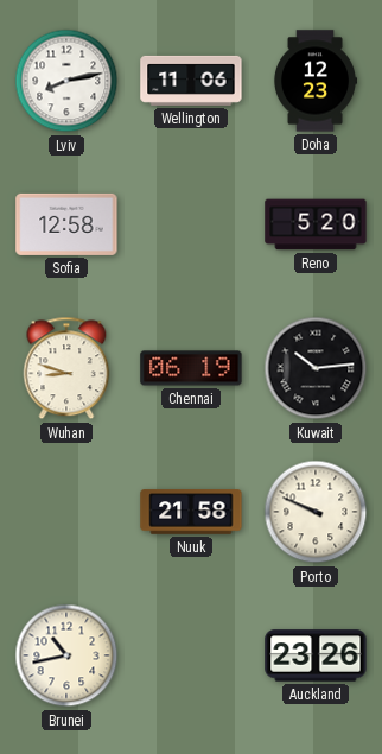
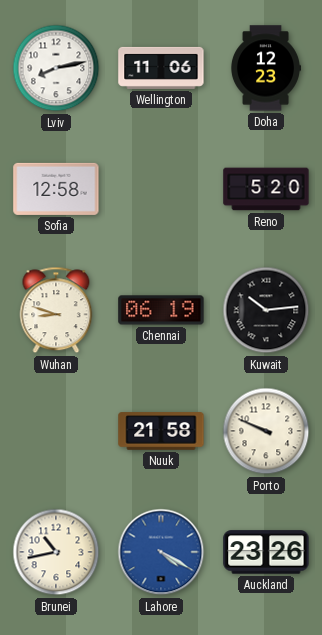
Lahore: none -> 4:20
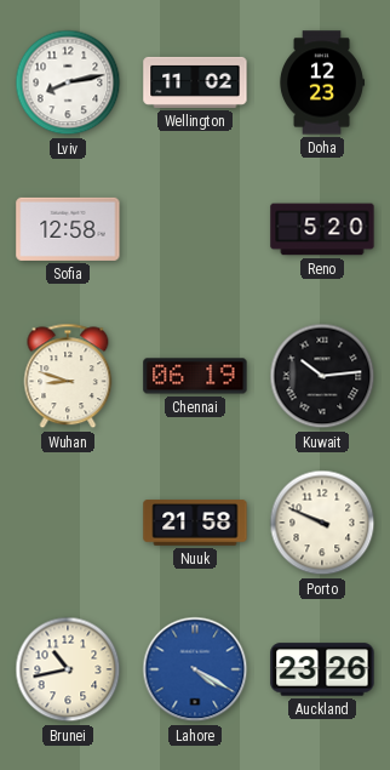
Wellington: 11:06 -> 11:02
